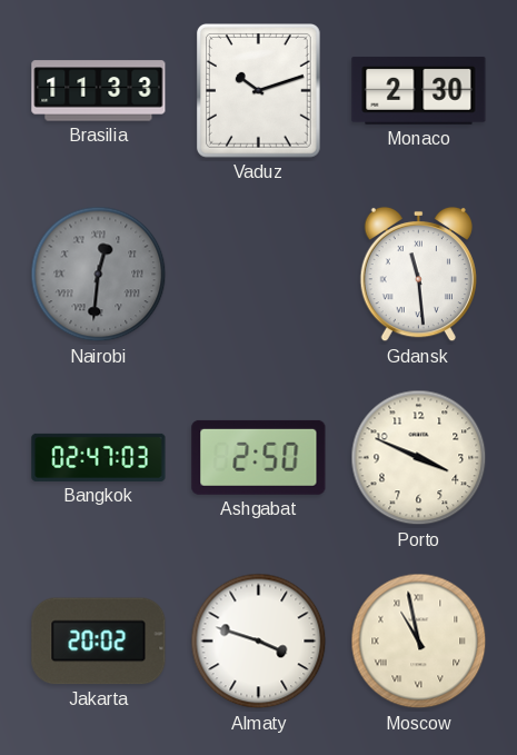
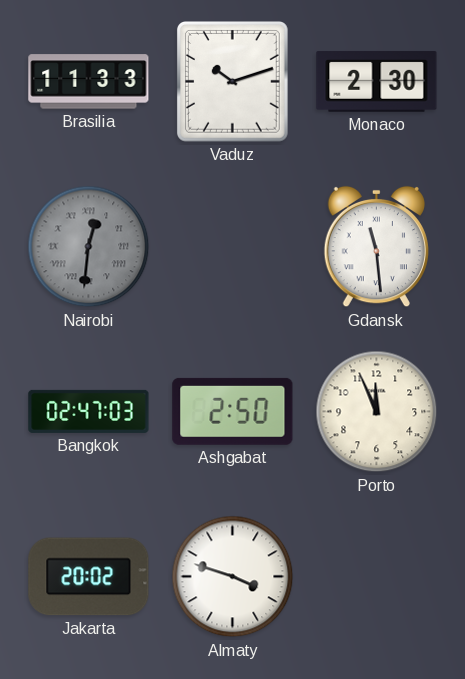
Porto: 3:49 -> 11:56
Moscow: 10:58 -> none
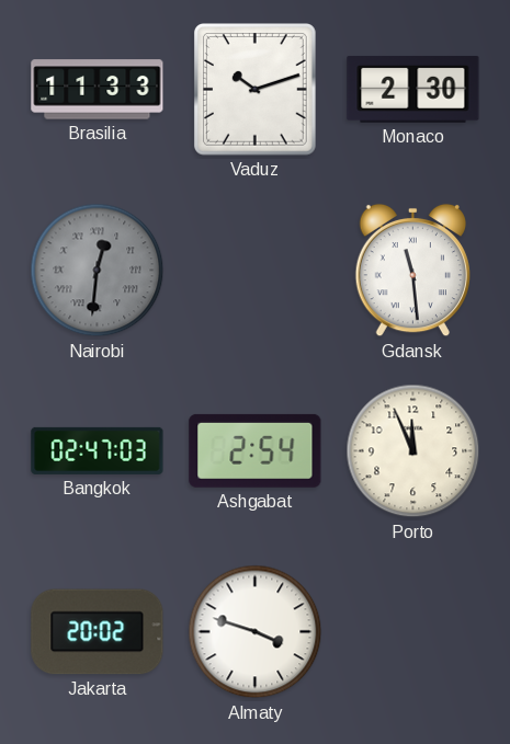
Ashgabat: 2:50 -> 2:54
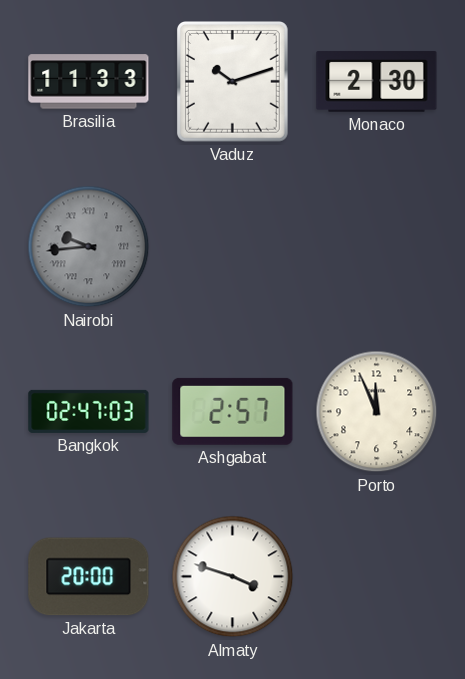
Nairobi: 12:31 -> 9:44
Gdansk: 11:29 -> none
Ashgabat: 2:54 -> 2:57
Jakarta: 20:02 -> 20:00
